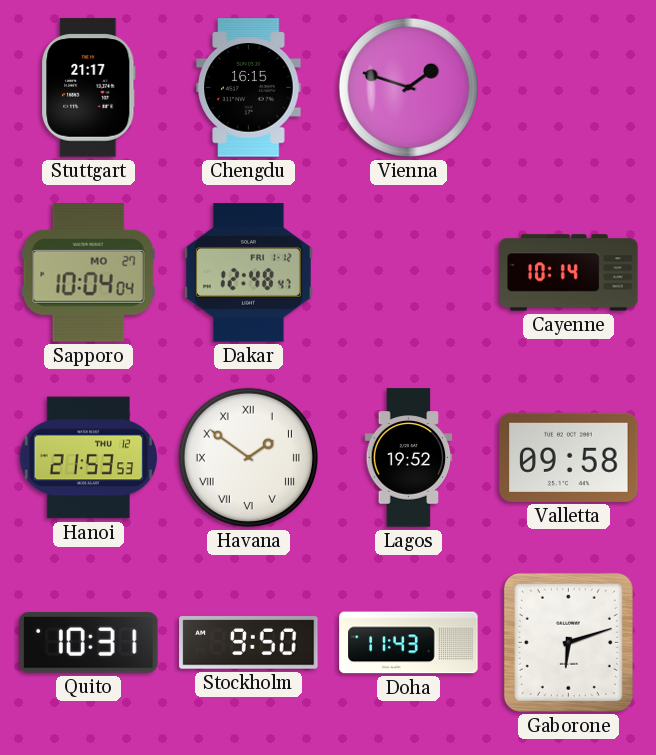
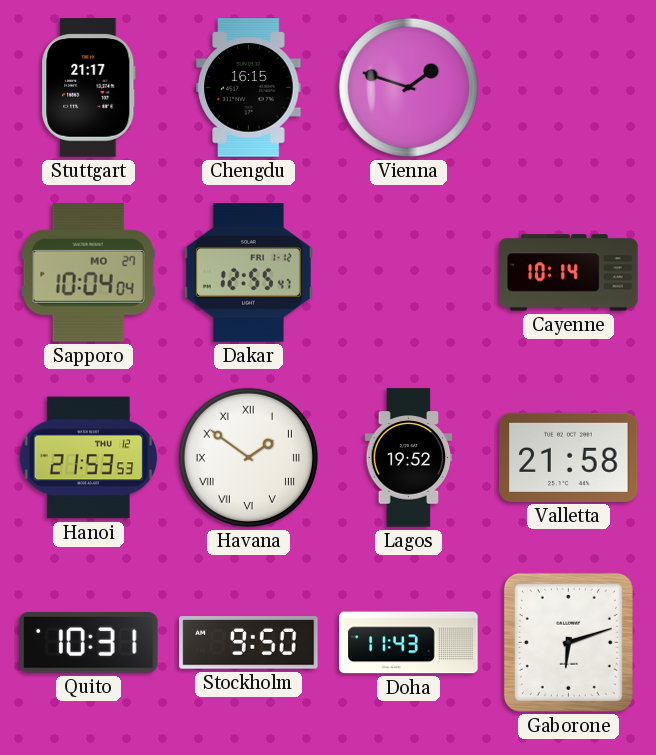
Dakar: 12:48 -> 12:55
Valletta: 09:58 -> 21:58
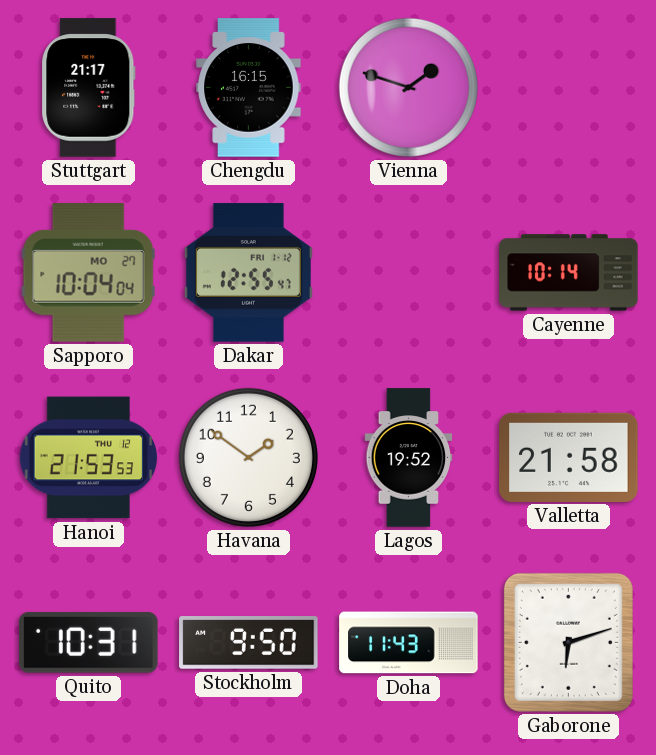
Havana numerals: Roman -> Arabic
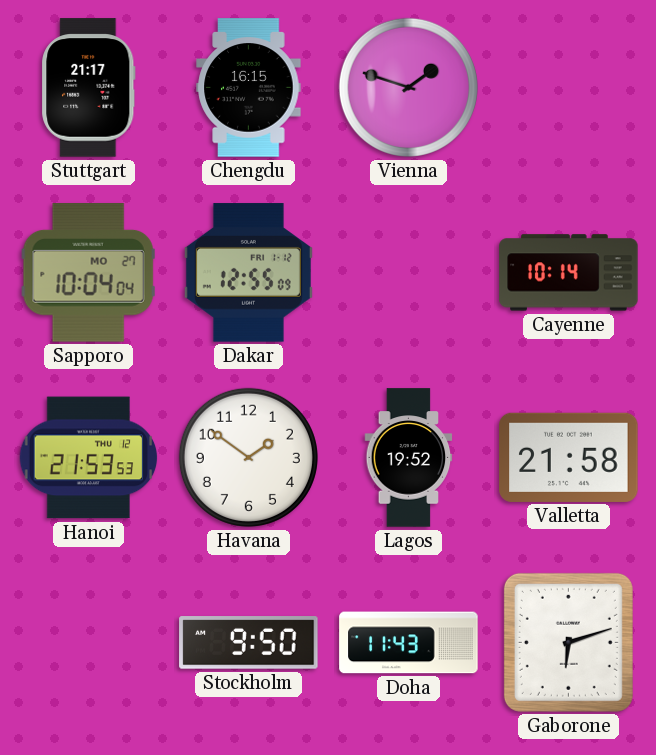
Dakar: 12:55:47 -> 12:55:09
Quito: 10:31 -> none
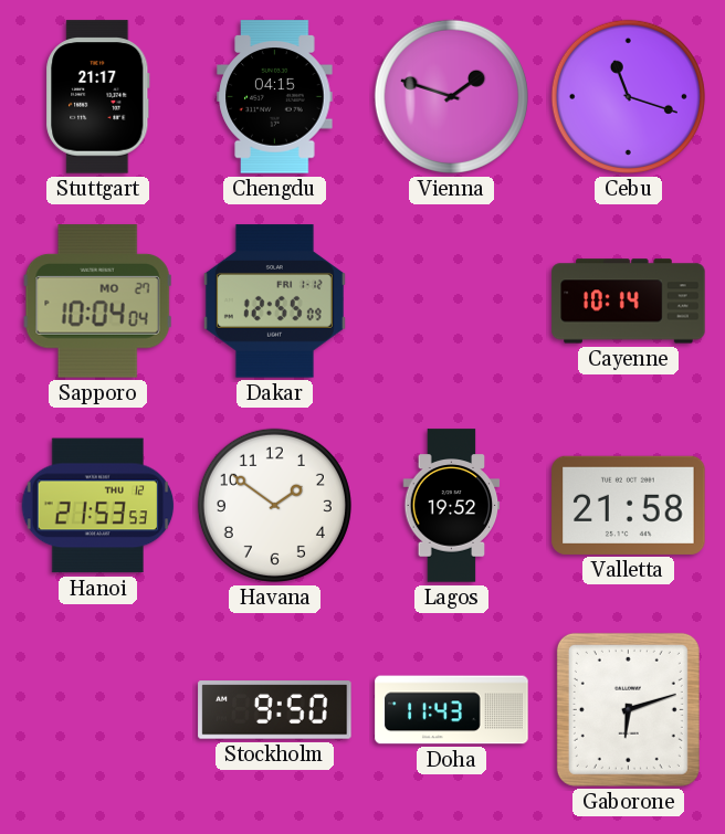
Chengdu: 16:15 -> 04:15
Cebu: none -> 11:18
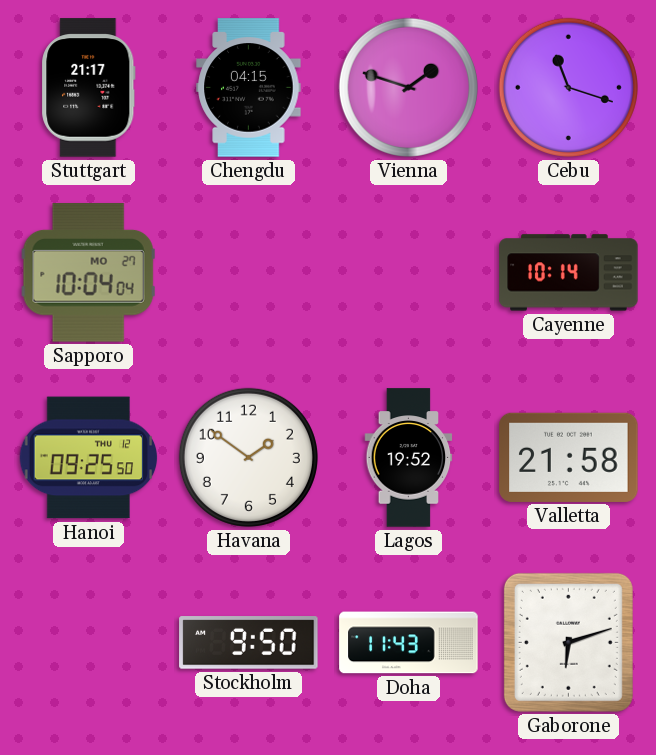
Dakar: 12:55 -> none
Hanoi: 21:53 -> 09:25
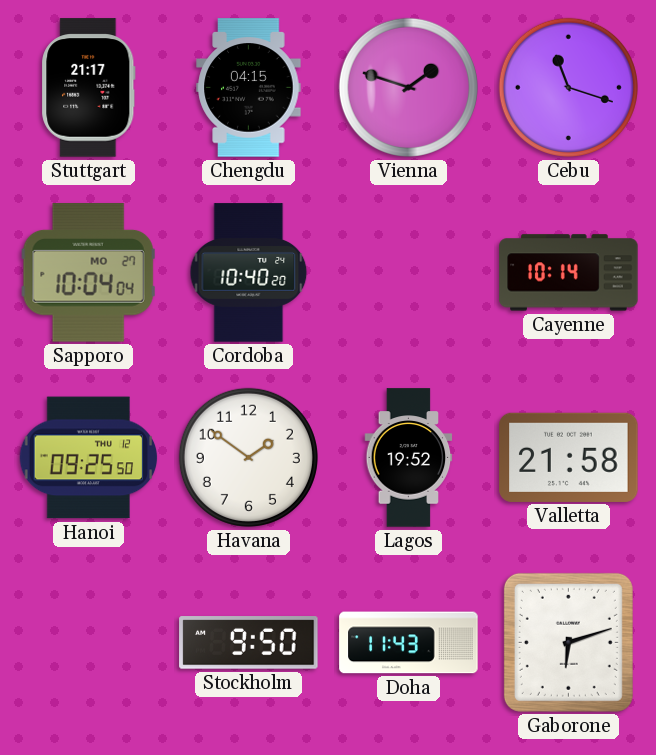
Cordoba: none -> 10:40
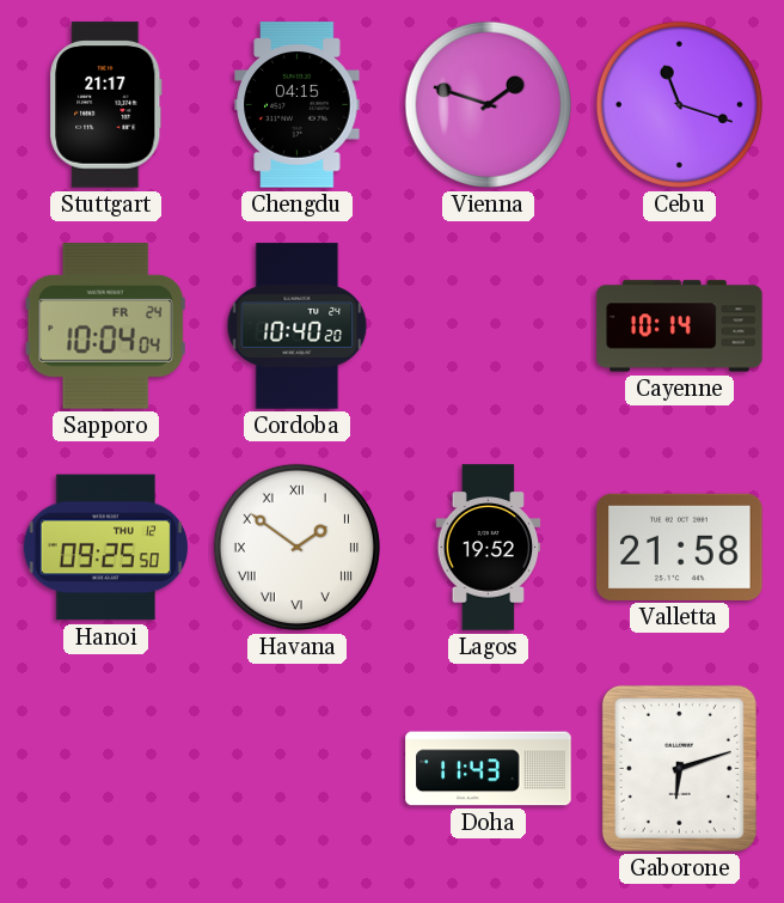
Sapporo date: MO 27 -> FR 24
Havana numerals: Arabic -> Roman
Stockholm: 9:50 -> none
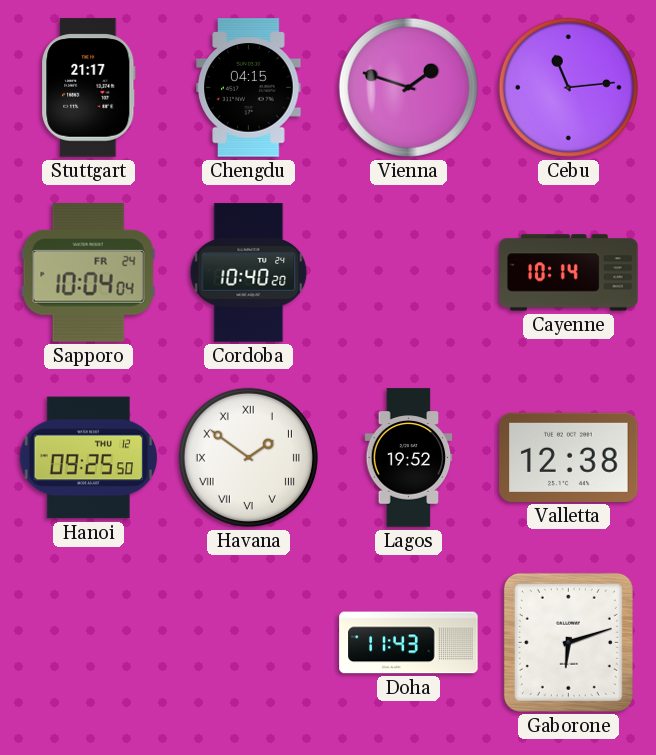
Cebu: 11:18 -> 11:14
Valletta: 21:58 -> 12:38
